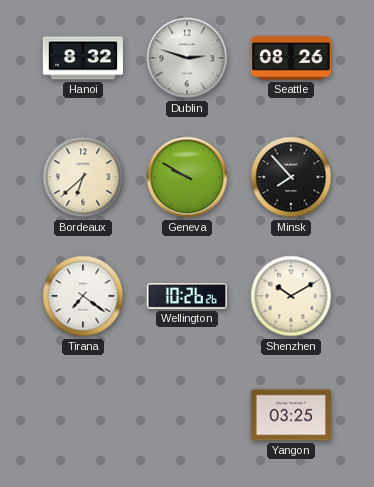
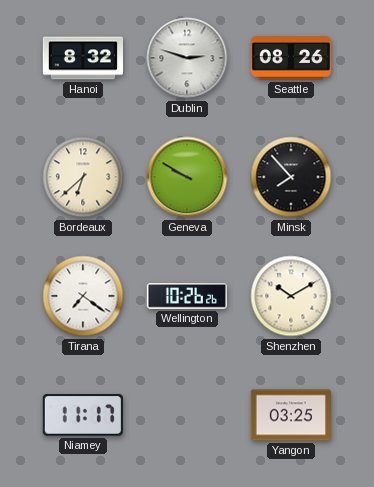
Niamey: none -> 11:17
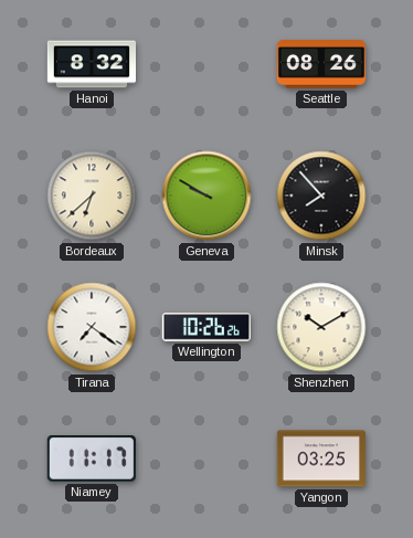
Dublin: 2:48 -> none
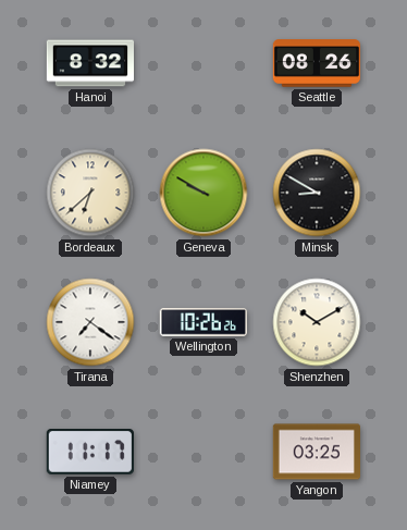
Minsk: 7:53 -> 8:50
